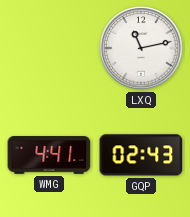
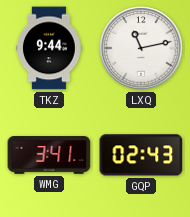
TKZ: none -> 9:44
WMG: 4:41 -> 3:41
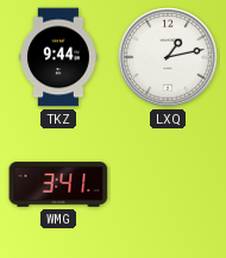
LXQ: 11:13 -> 1:13
GQP: 02:43 -> none
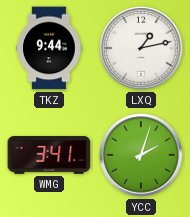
YCC: none -> 2:03
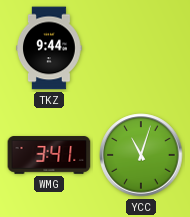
LXQ: 1:13 -> none
YCC: 2:03 -> 11:03
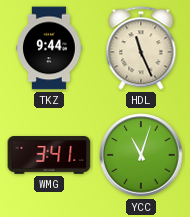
HDL: none -> 11:26
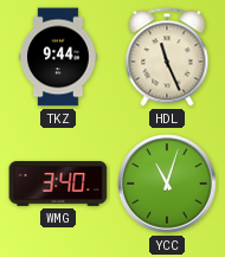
WMG: 3:41 -> 3:40
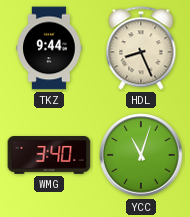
HDL: 11:26 -> 8:26
